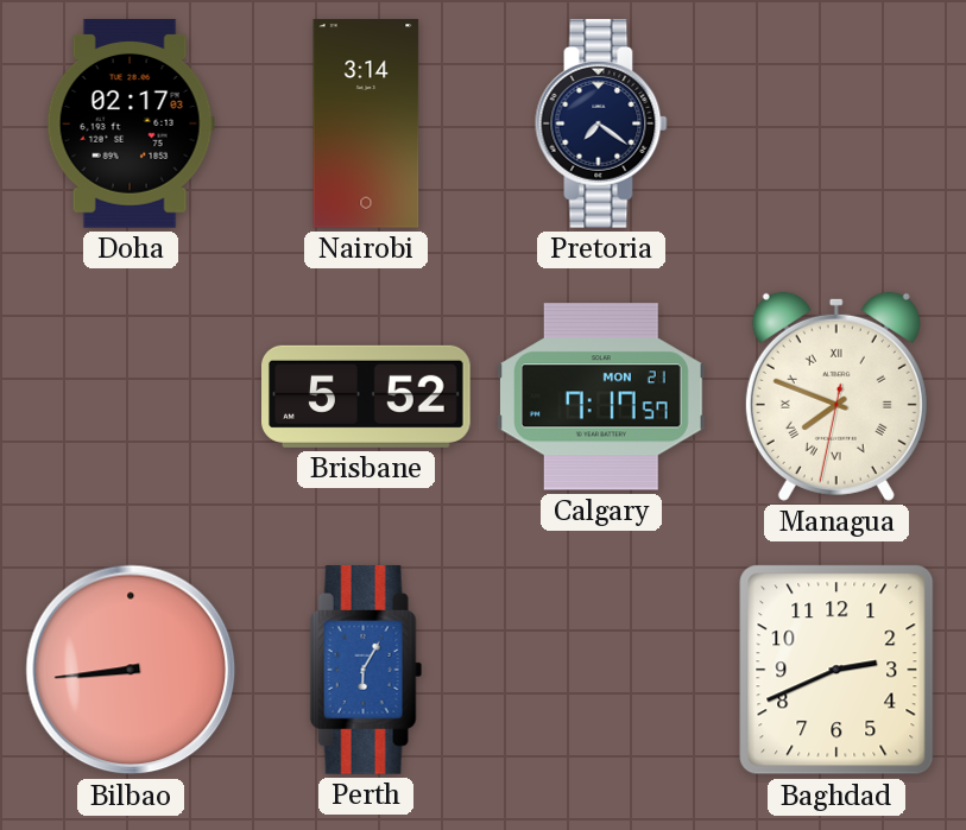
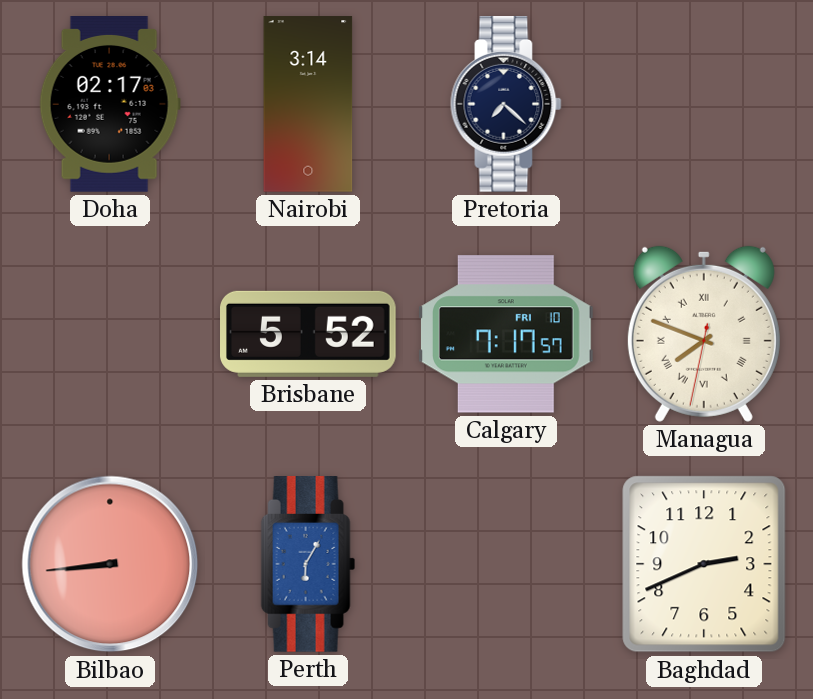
Pretoria: 7:21 -> 7:22
Calgary date: MON 21 -> FRI 10
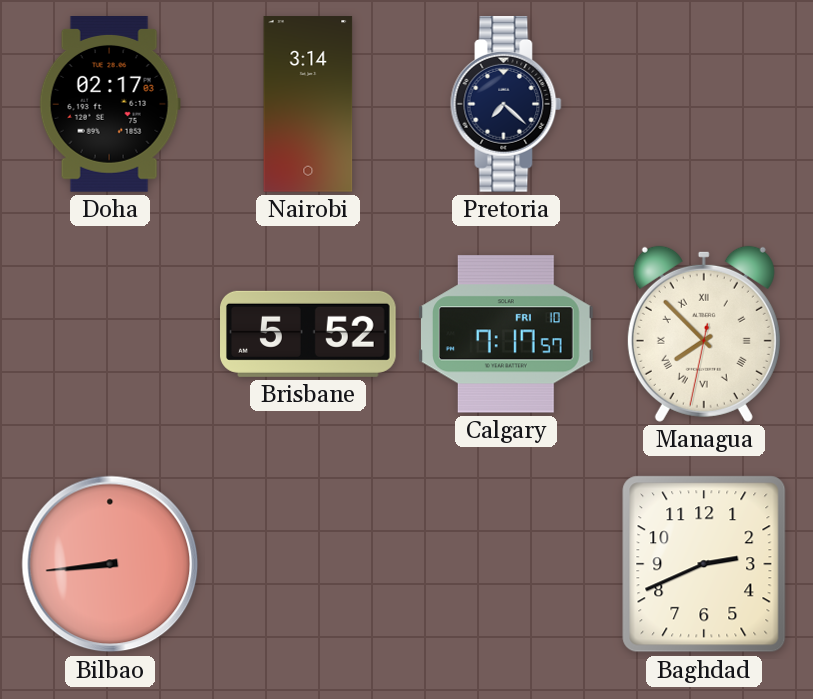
Managua: 7:48 -> 7:52
Perth: 6:05 -> none
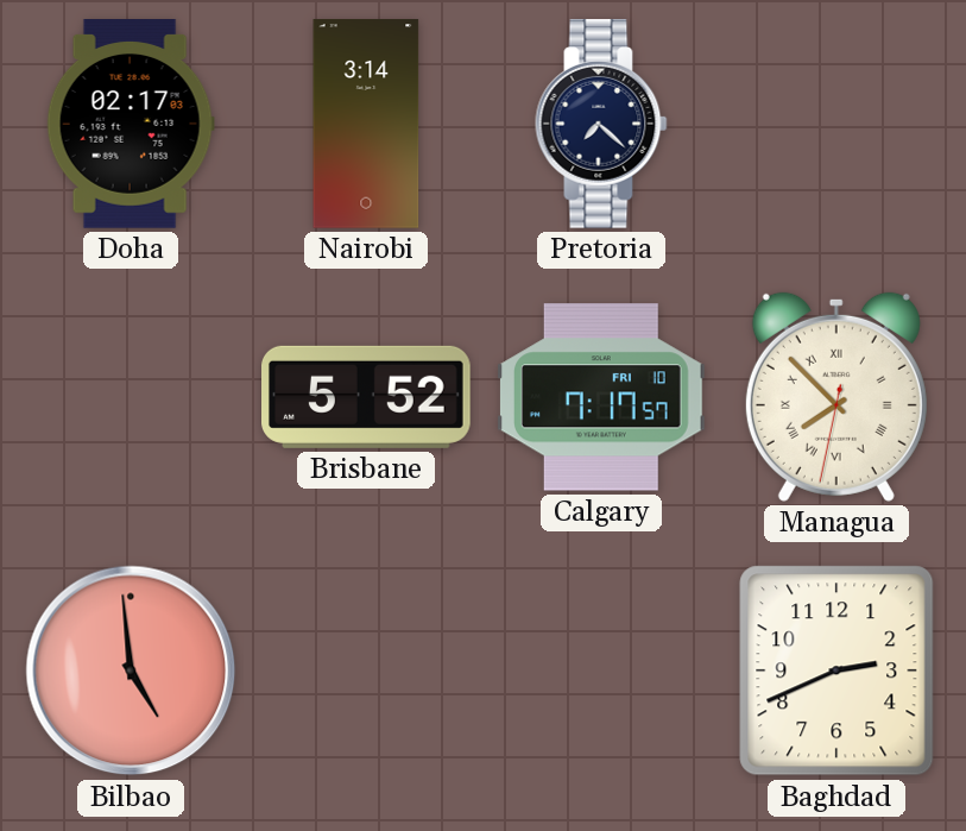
Bilbao: 8:44 -> 4:59
